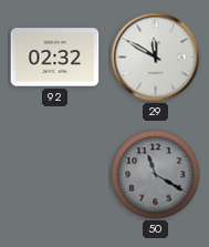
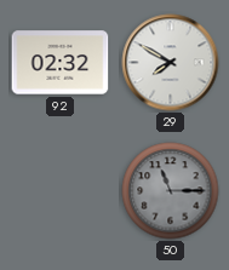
29: 11:50 -> 7:50
50: 11:20 -> 11:15
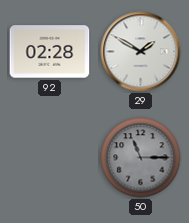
92: 02:32 -> 02:28
29: 7:50 -> 1:50
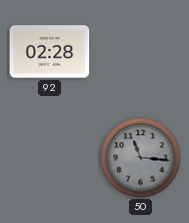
29: 1:50 -> none
50: 11:15 -> 11:16
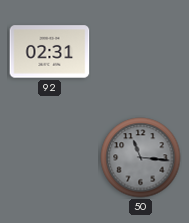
92: 02:28 -> 02:31
